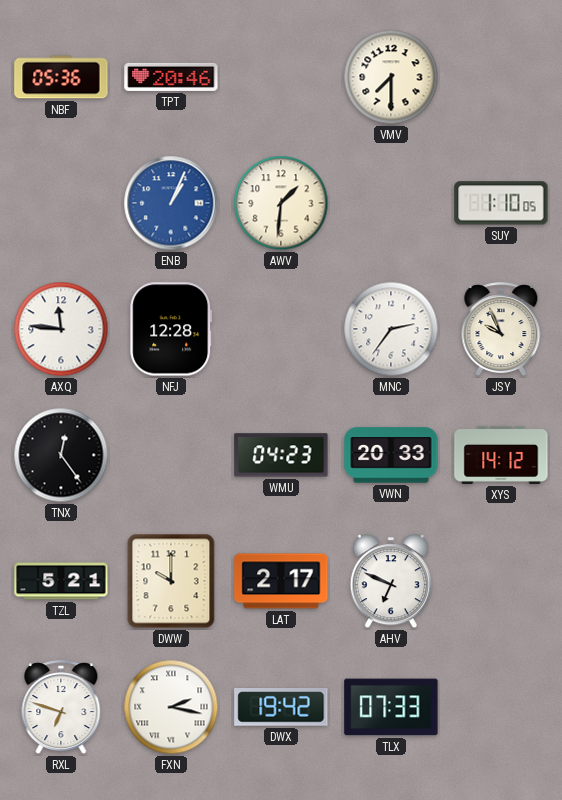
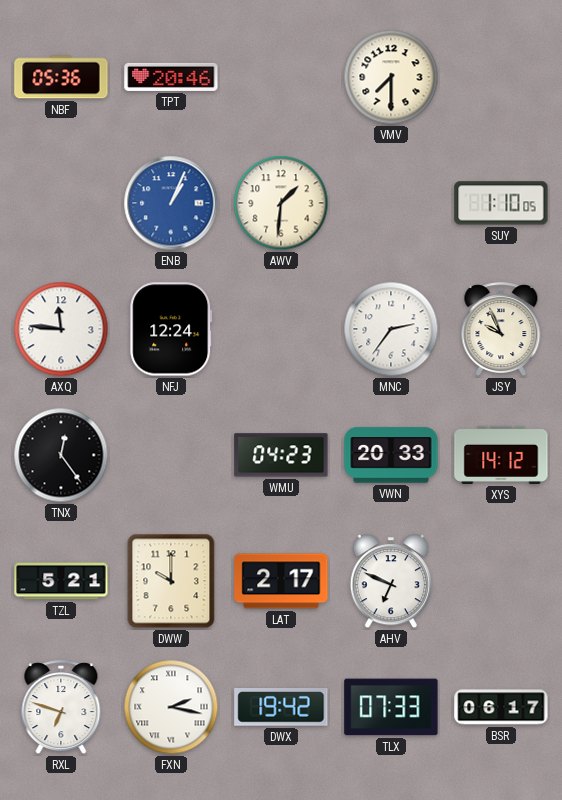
NFJ: 12:28 -> 12:24
BSR: none -> 06:17
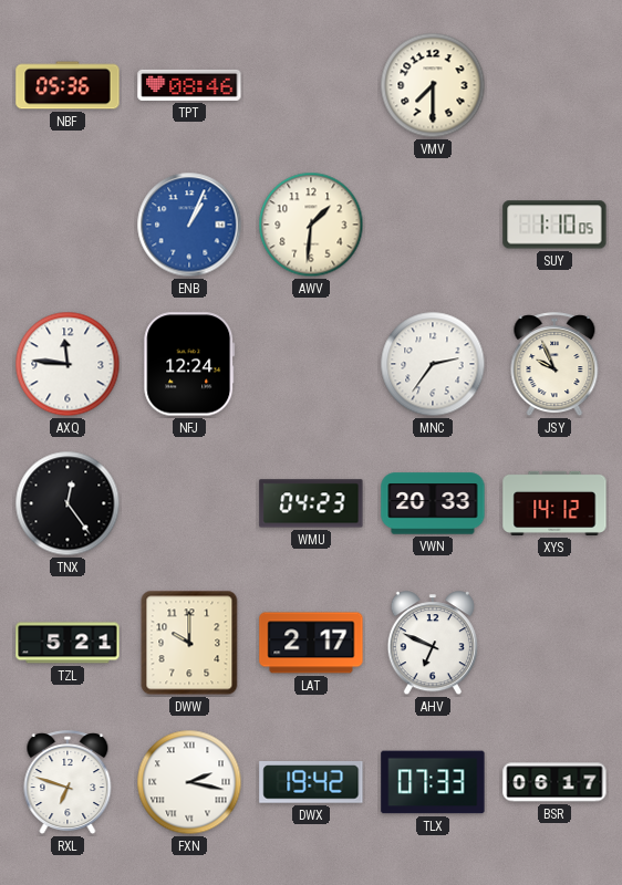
TPT: 20:46 -> 08:46
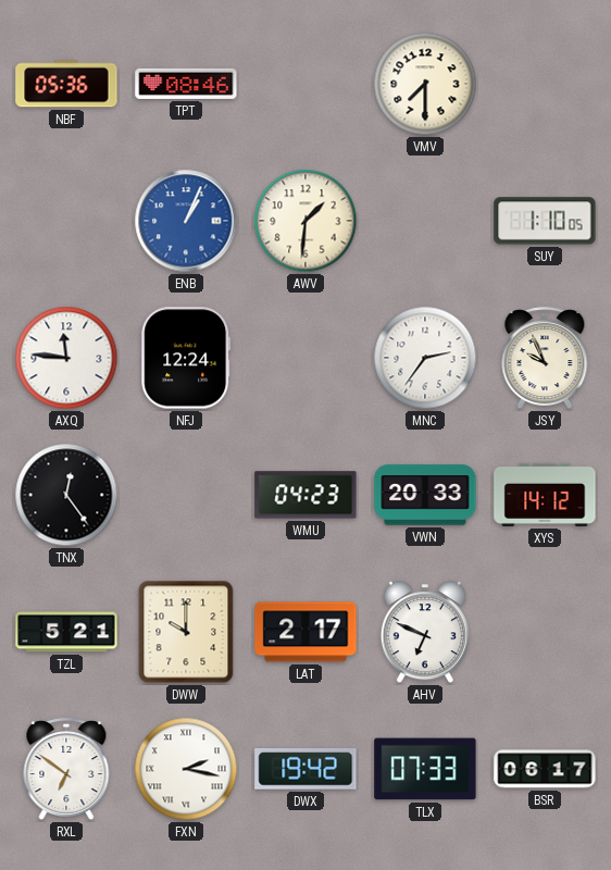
RXL: 6:48 -> 6:51
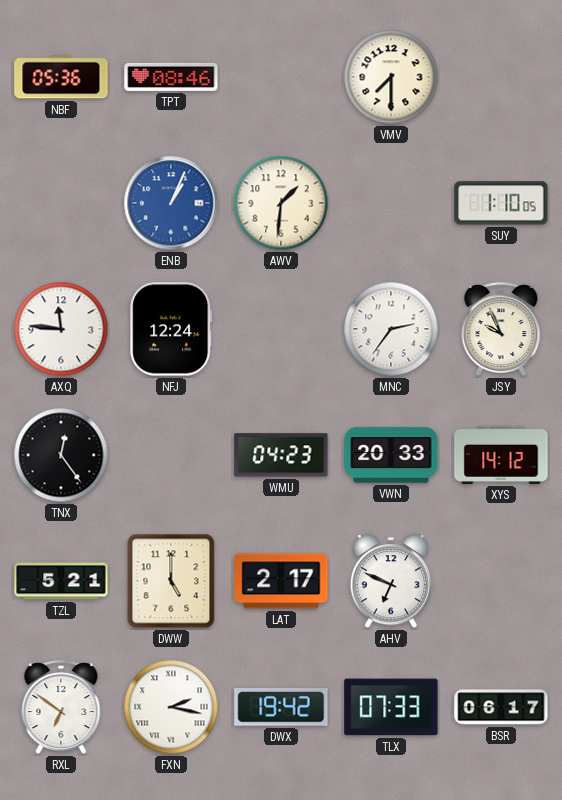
DWW: 10:00 -> 5:00
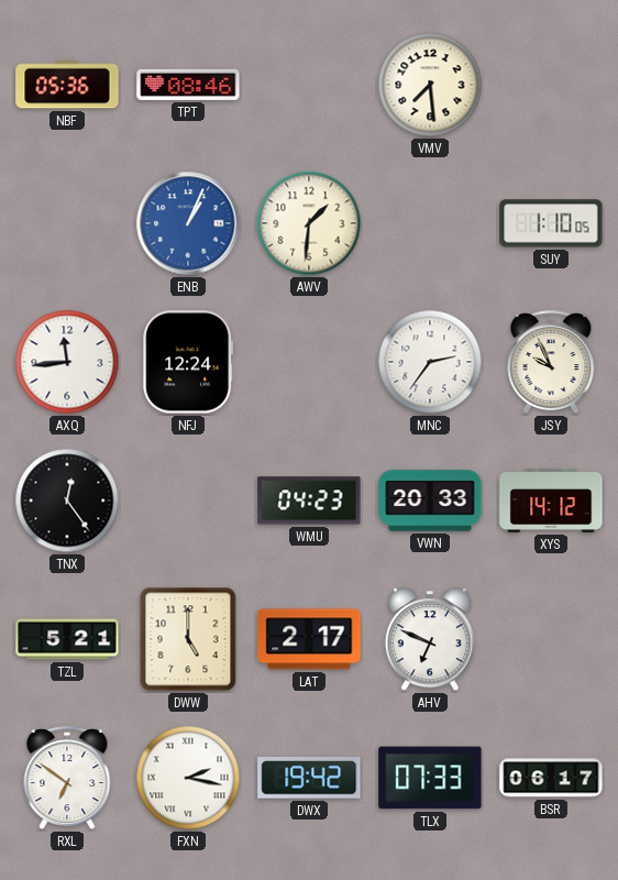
VMV: 7:30 -> 7:29
AXQ: 11:46 -> 11:44
